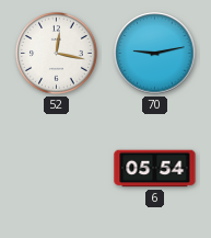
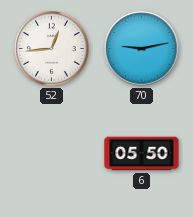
52: 12:17 -> 12:44
6: 05:54 -> 05:50
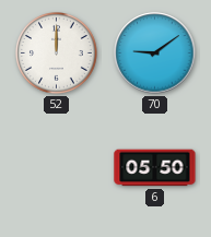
52: 12:44 -> 12:00
70: 9:13 -> 9:09
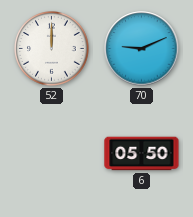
70: 9:09 -> 9:11
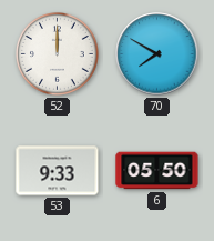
70: 9:11 -> 7:50
53: none -> 9:33
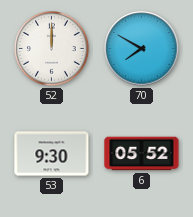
53: 9:33 -> 9:30
6: 05:50 -> 05:52
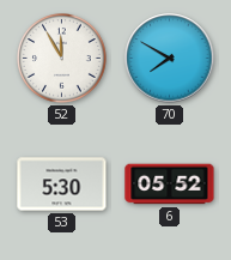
52: 12:00 -> 11:55
53: 9:30 -> 5:30
